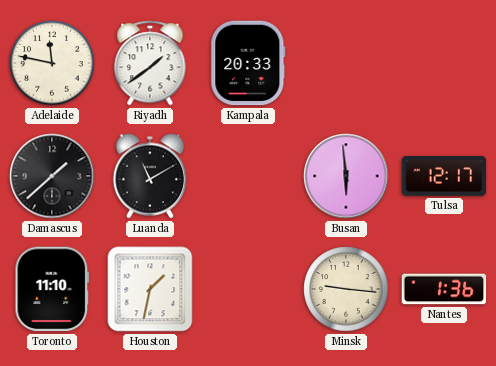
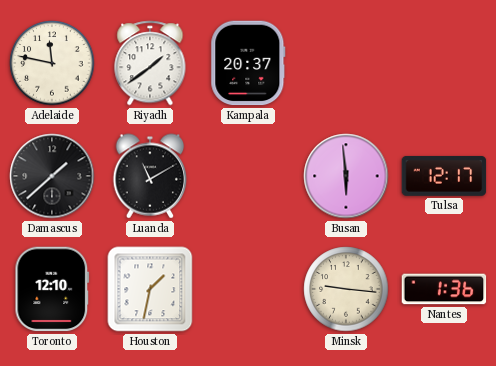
Kampala: 20:33 -> 20:37
Toronto: 11:10 -> 12:10
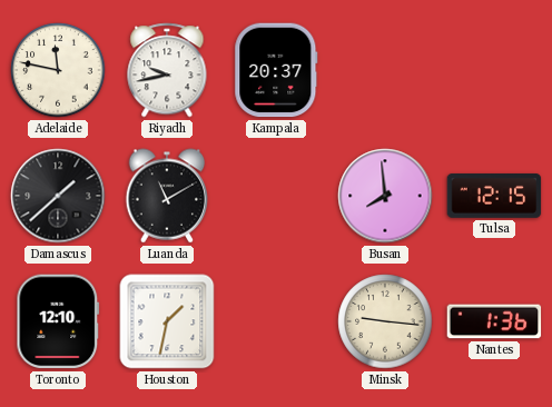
Riyadh: 1:39 -> 9:43
Busan: 5:59 -> 7:59
Tulsa: 12:17 -> 12:15
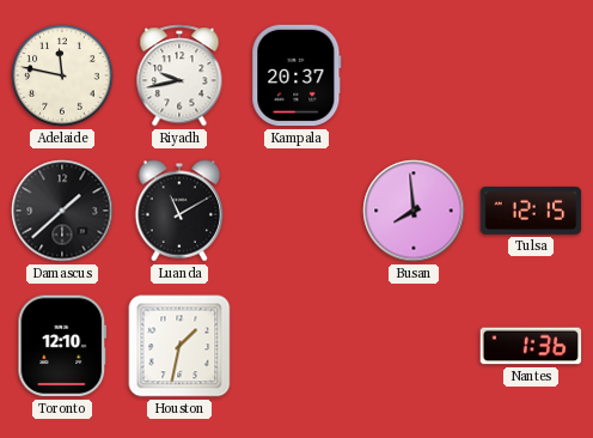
Minsk: 9:16 -> none
